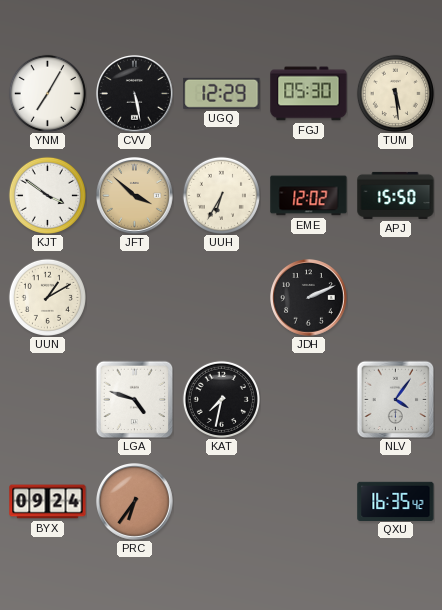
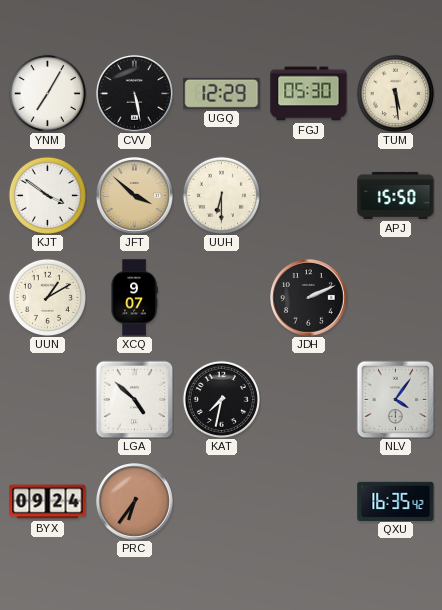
UUH: 6:35 -> 6:30
EME: 12:02 -> none
XCQ: none -> 9:07
LGA: 4:48 -> 4:52
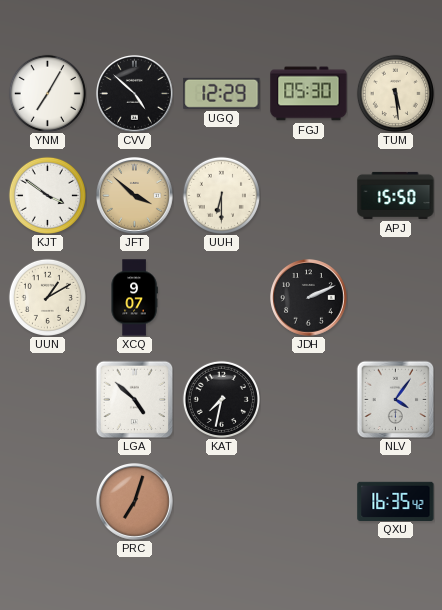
CVV: 5:28 -> 4:52
BYX: 09:24 -> none
PRC: 6:36 -> 7:03
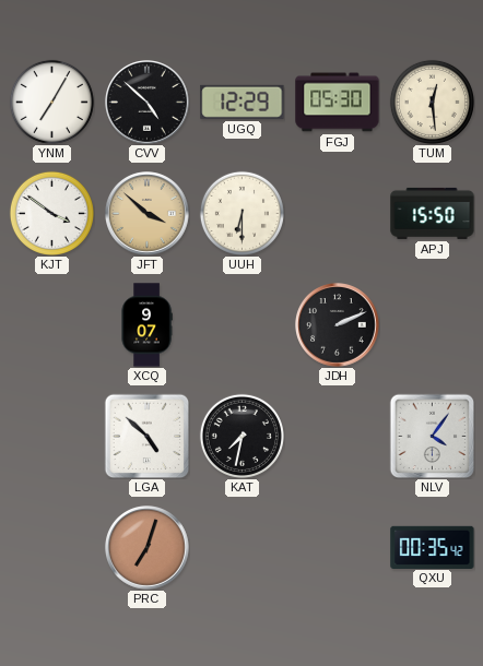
TUM: 5:29 -> 12:29
UUN: 1:10 -> none
QXU: 16:35 -> 00:35
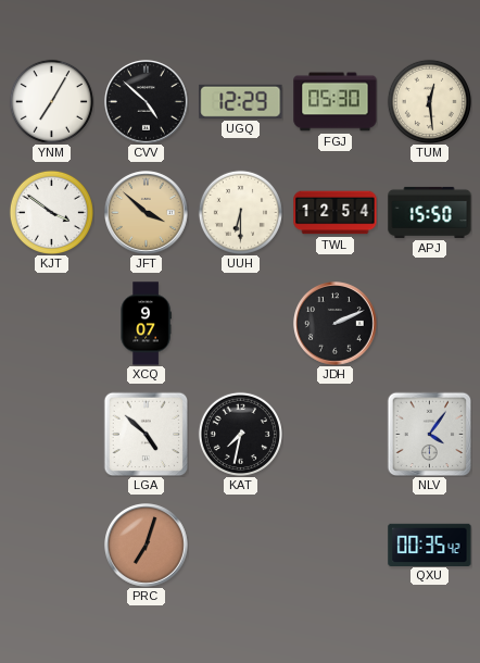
TWL: none -> 12:54
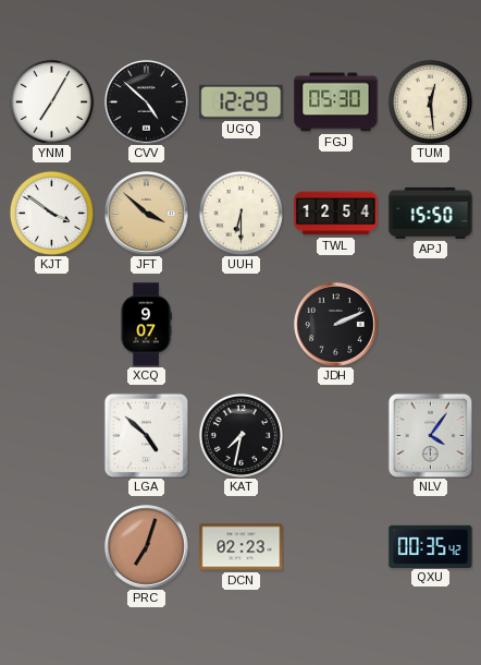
DCN: none -> 02:23
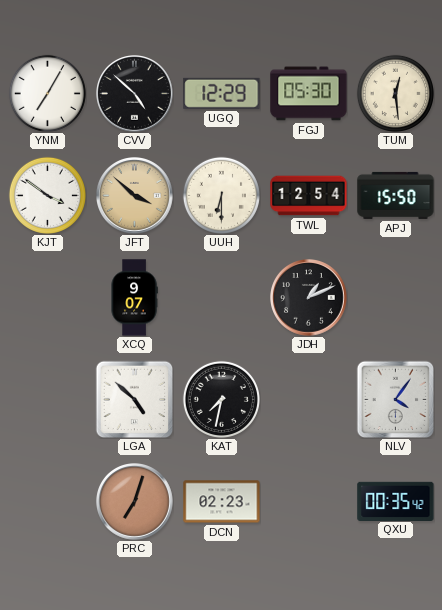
JDH: 2:11 -> 1:11
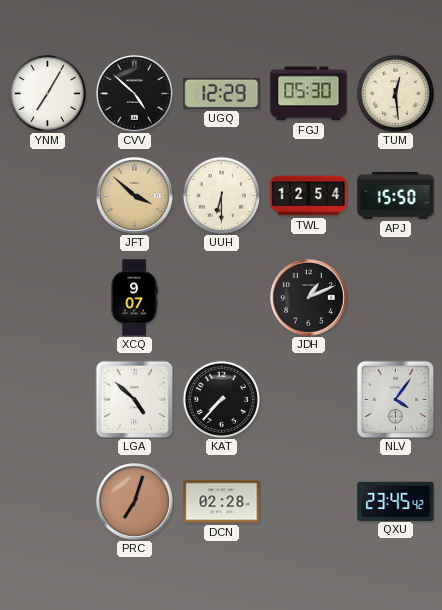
KJT: 3:51 -> none
KAT: 7:32 -> 7:37
DCN: 02:23 -> 02:28
QXU: 00:35 -> 23:45
